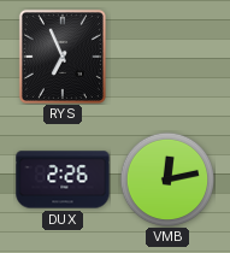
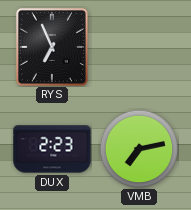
DUX: 2:26 -> 2:23
VMB: 12:13 -> 7:13
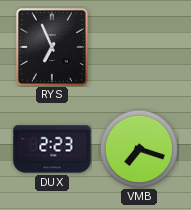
VMB: 7:13 -> 7:18
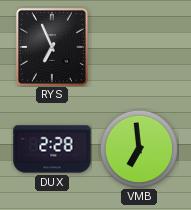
DUX: 2:23 -> 2:28
VMB: 7:18 -> 6:59
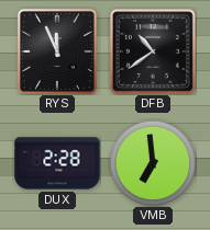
RYS: 6:56 -> 11:56
DFB: none -> 10:39
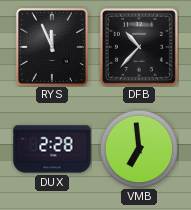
DFB: 10:39 -> 10:37
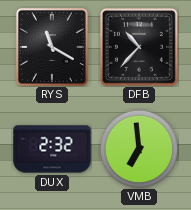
RYS: 11:56 -> 11:20
DUX: 2:28 -> 2:32
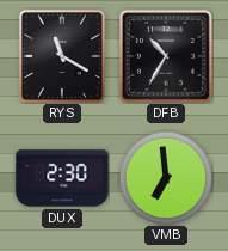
DFB: 10:37 -> 10:35
DUX: 2:32 -> 2:30
